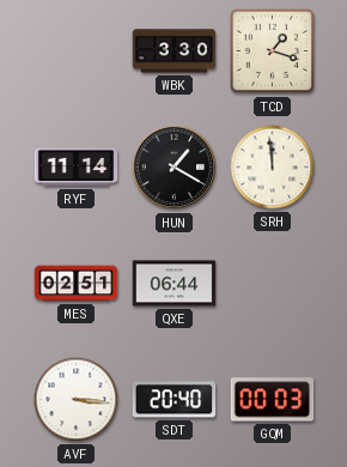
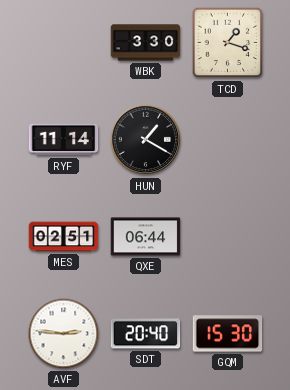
SRH: 11:59 -> none
AVF: 3:16 -> 2:46
GQM: 00:03 -> 15:30
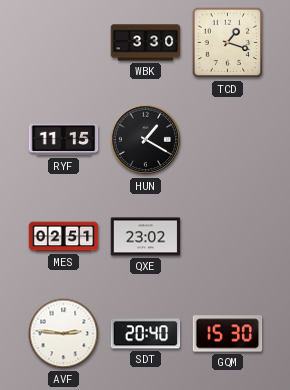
RYF: 11:14 -> 11:15
QXE: 06:44 -> 23:02
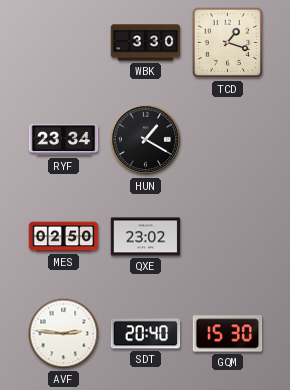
RYF: 11:15 -> 23:34
MES: 02:51 -> 02:50
